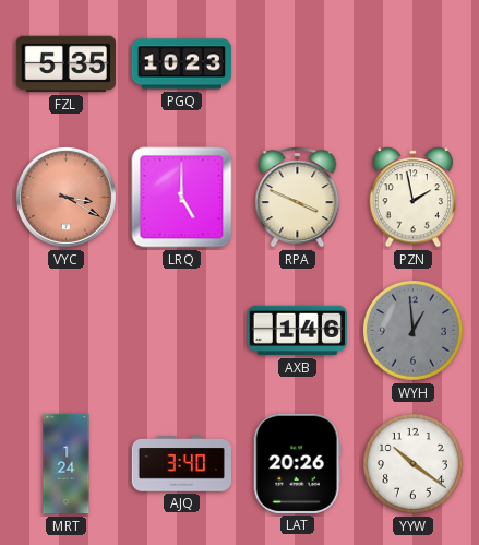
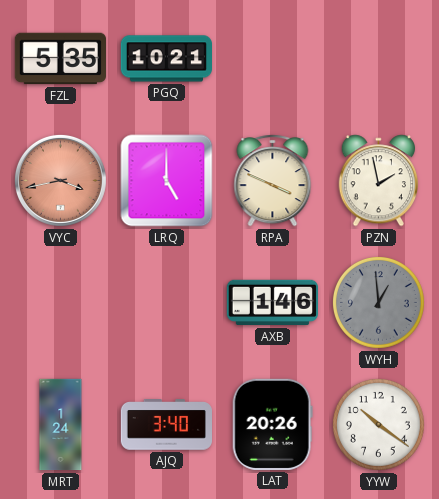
PGQ: 10:23 -> 10:21
VYC: 3:20 -> 3:43
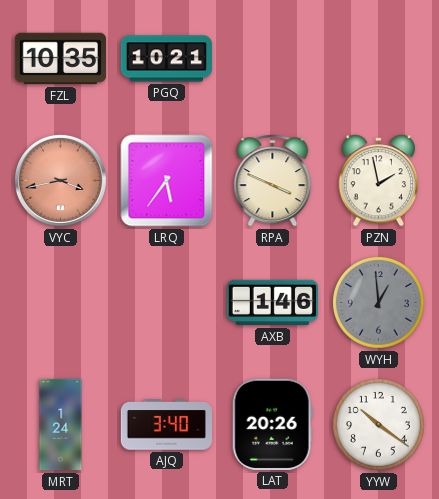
FZL: 5:35 -> 10:35
LRQ: 5:00 -> 5:36
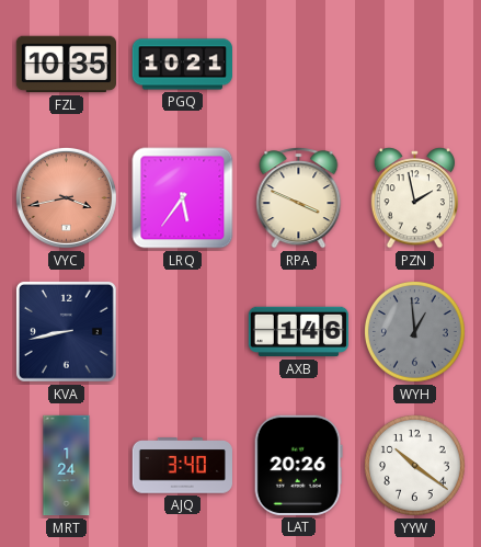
KVA: none -> 8:43
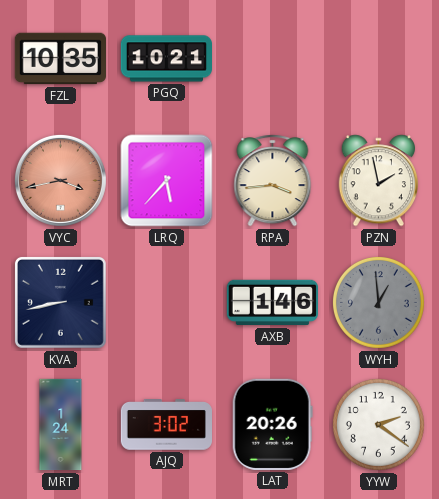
LRQ: 5:36 -> 5:37
RPA: 3:49 -> 3:44
AJQ: 3:40 -> 3:02
YYW: 10:21 -> 2:21
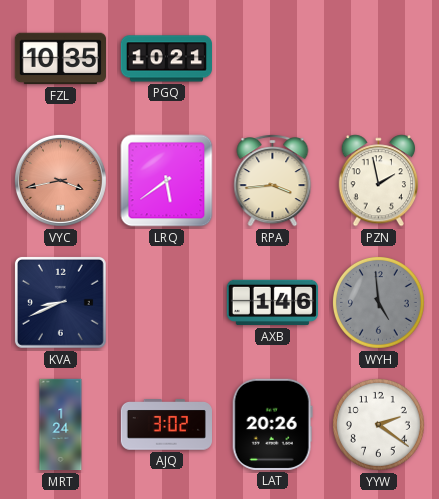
LRQ: 5:37 -> 5:39
KVA: 8:43 -> 8:41
WYH: 12:59 -> 4:59
